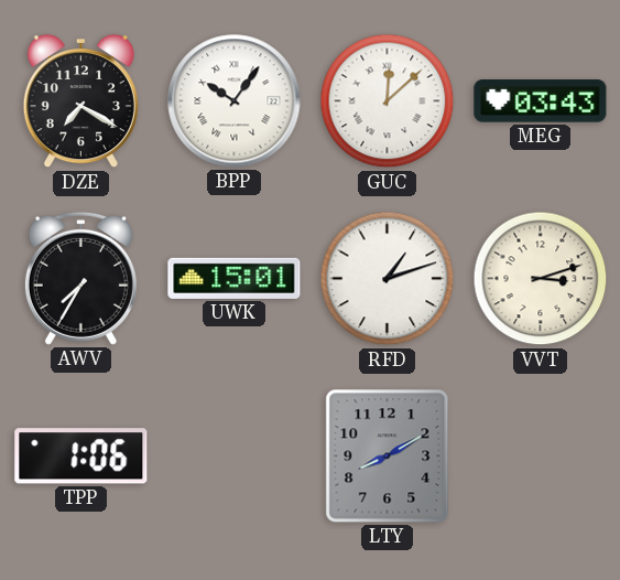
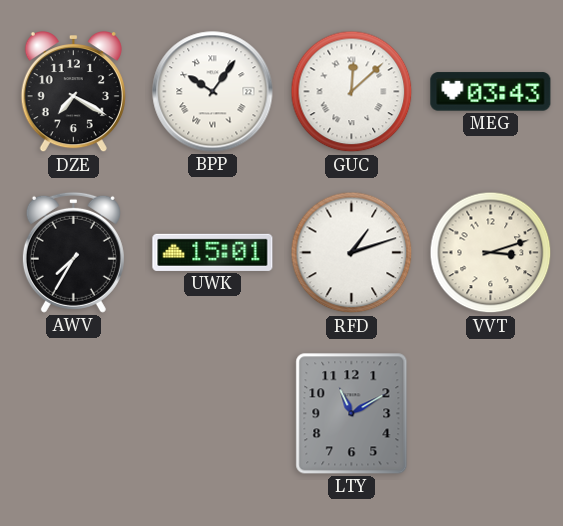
TPP: 1:06 -> none
LTY: 8:10 -> 11:10
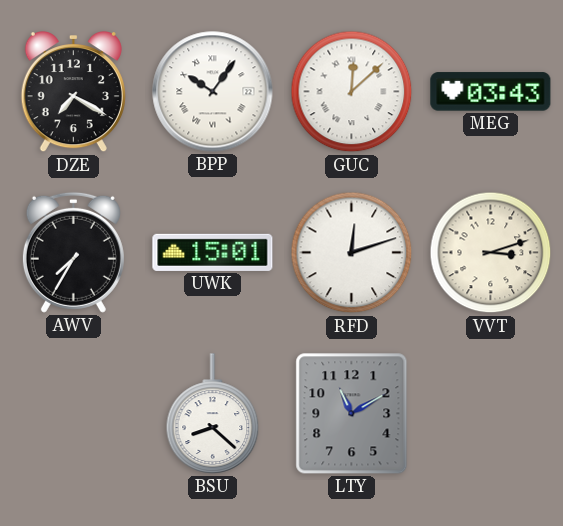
RFD: 1:12 -> 12:12
BSU: none -> 8:22
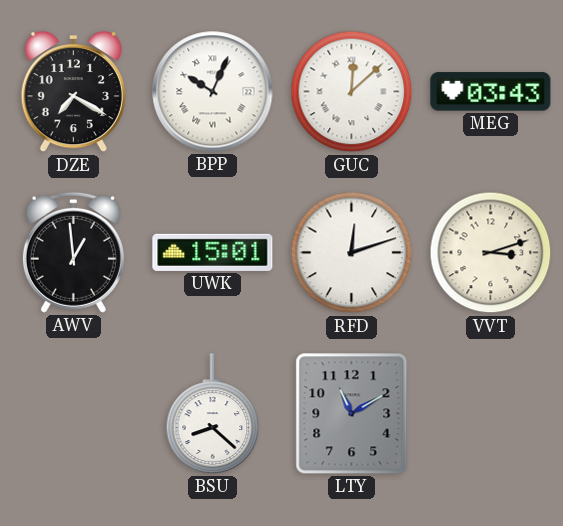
BPP: 10:06 -> 10:04
AWV: 7:35 -> 12:59
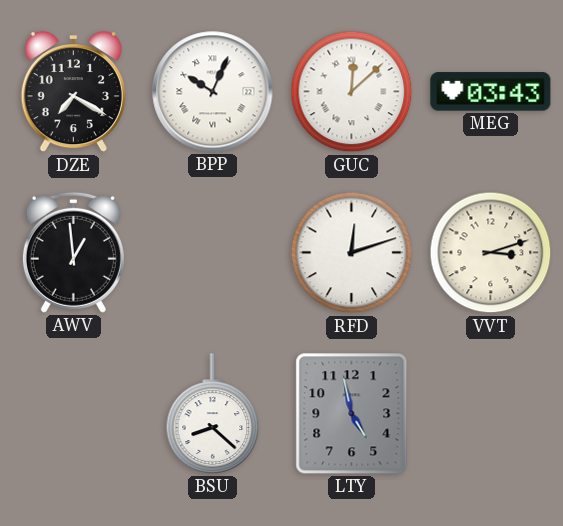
UWK: 15:01 -> none
LTY: 11:10 -> 4:58
